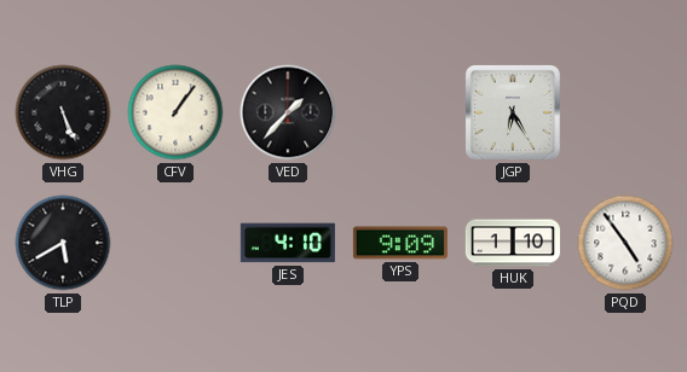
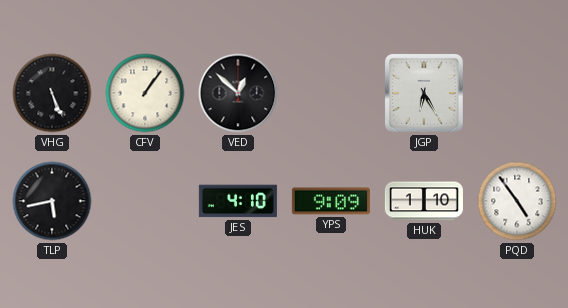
VED: 1:37 -> 12:52
TLP: 5:40 -> 5:43
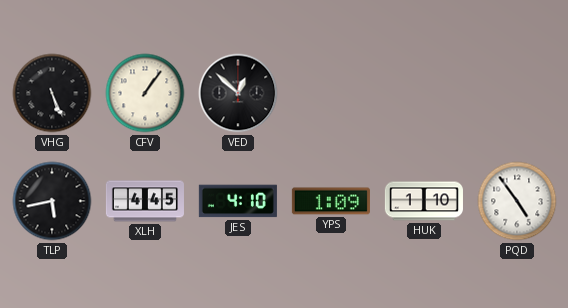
JGP: 6:25 -> none
XLH: none -> 4:45
YPS: 9:09 -> 1:09
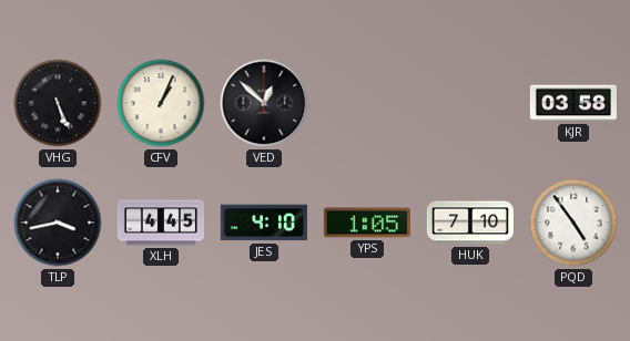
CFV: 1:06 -> 1:04
KJR: none -> 03:58
TLP: 5:43 -> 3:43
YPS: 1:09 -> 1:05
HUK: 1:10 -> 7:10
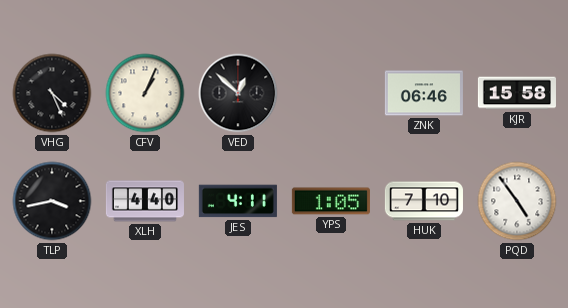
VHG: 5:26 -> 4:26
ZNK: none -> 06:46
KJR: 03:58 -> 15:58
XLH: 4:45 -> 4:40
JES: 4:10 -> 4:11
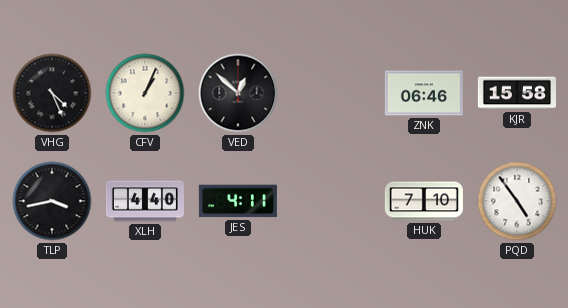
YPS: 1:05 -> none
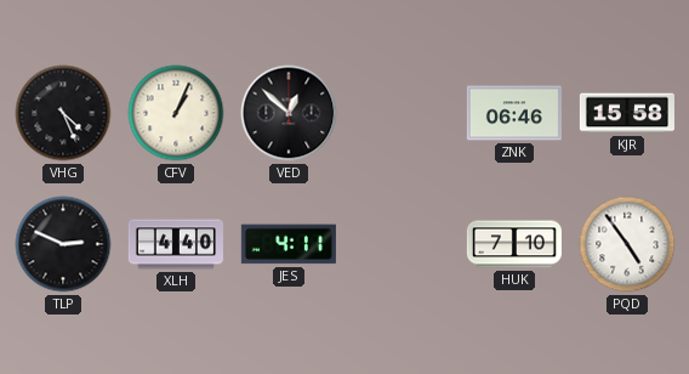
TLP: 3:43 -> 2:49
